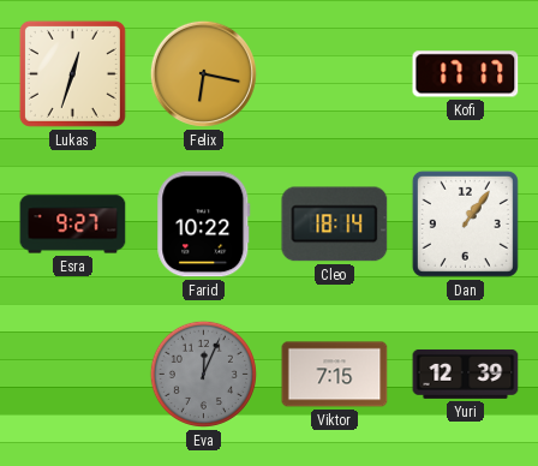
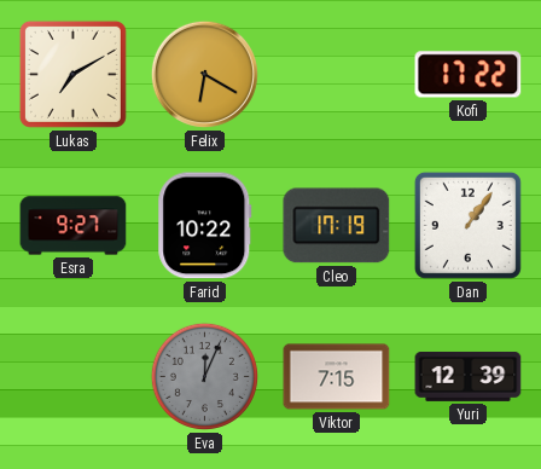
Lukas: 12:33 -> 7:10
Felix: 6:17 -> 6:20
Kofi: 17:17 -> 17:22
Cleo: 18:14 -> 17:19
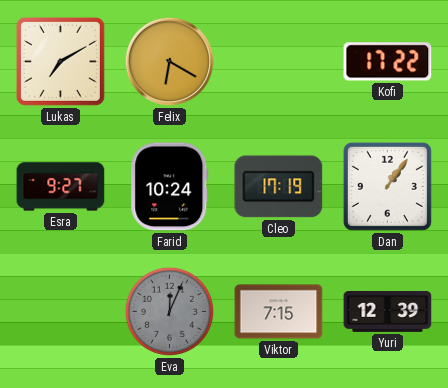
Farid: 10:22 -> 10:24
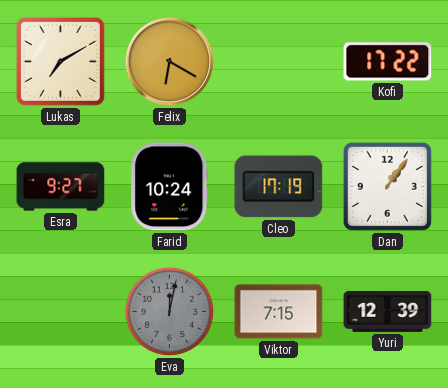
Eva: 12:04 -> 12:02
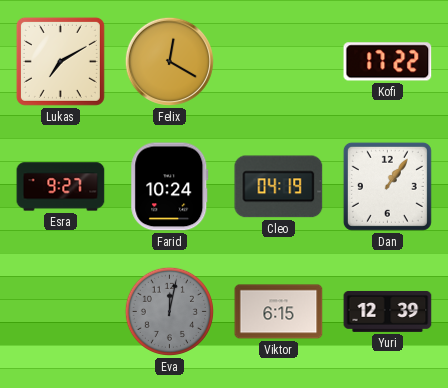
Felix: 6:20 -> 12:20
Cleo: 17:19 -> 04:19
Viktor: 7:15 -> 6:15
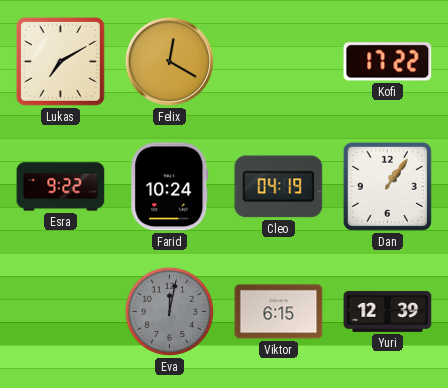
Esra: 9:27 -> 9:22
